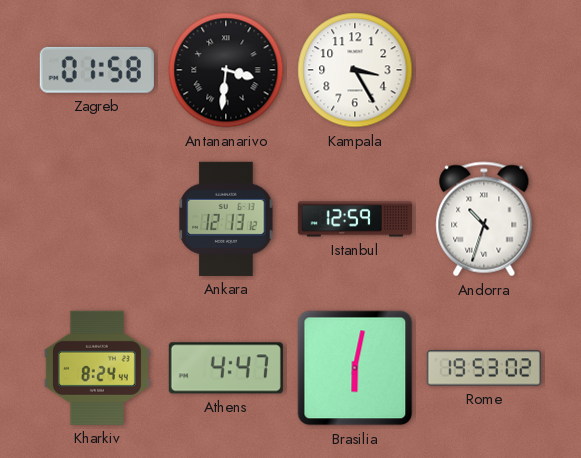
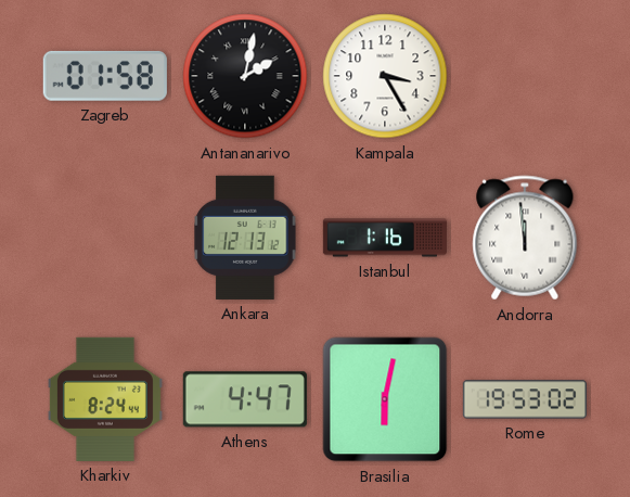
Antananarivo: 3:31 -> 2:02
Istanbul: 12:59 -> 1:16
Andorra: 10:33 -> 11:59
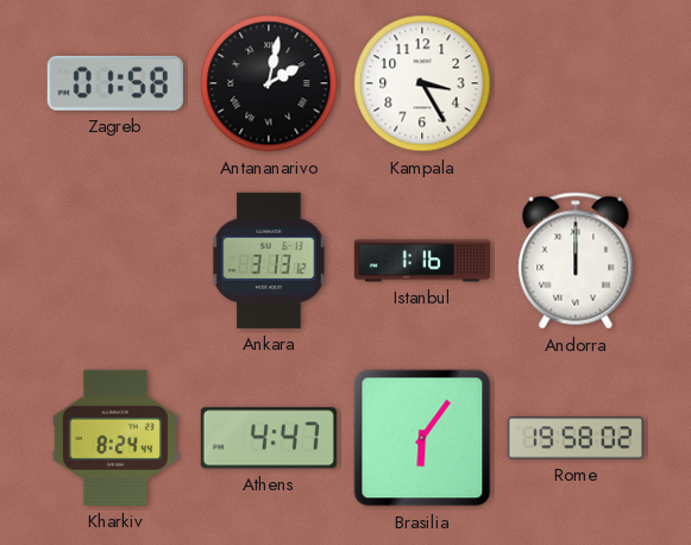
Ankara: 12:13 -> 3:13
Andorra: 11:59 -> 12:00
Brasilia: 6:02 -> 6:06
Rome: 19:53 -> 19:58
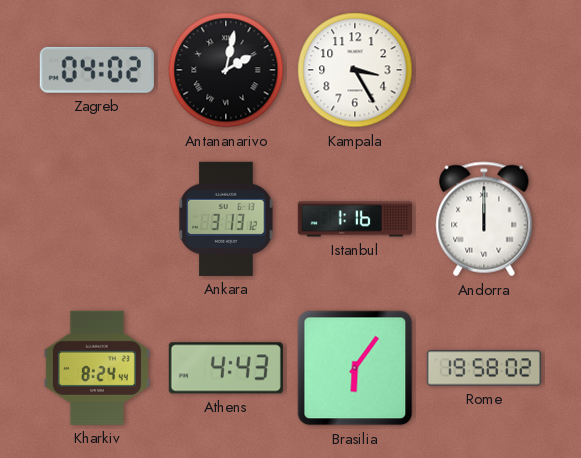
Zagreb: 01:58 -> 04:02
Athens: 4:47 -> 4:43
